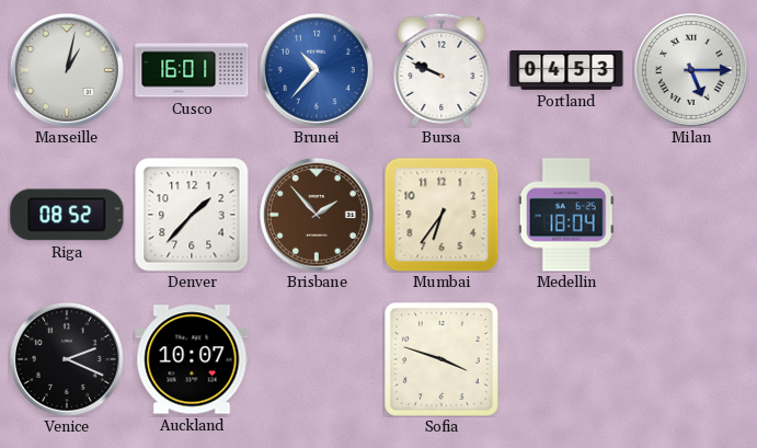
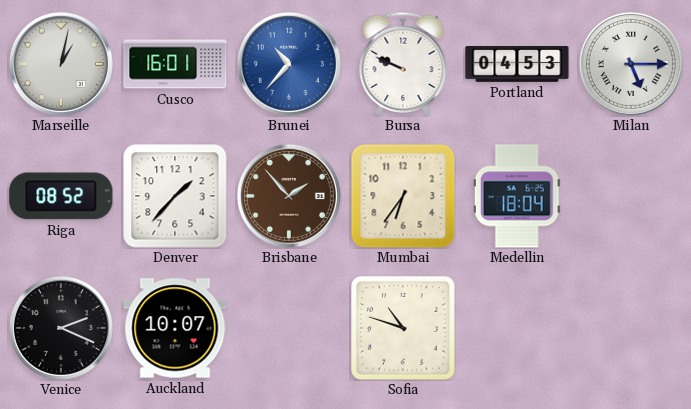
Sofia: 3:48 -> 10:48
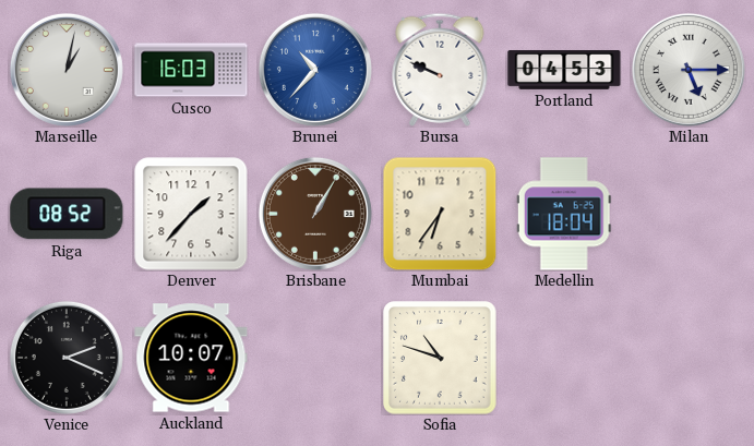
Cusco: 16:01 -> 16:03
Brisbane: 1:53 -> 1:05
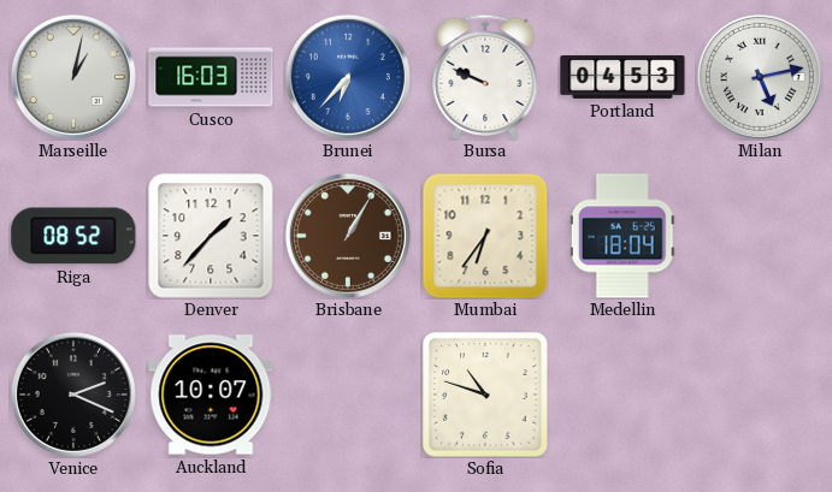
Brunei: 10:37 -> 6:37
Milan: 5:15 -> 5:13
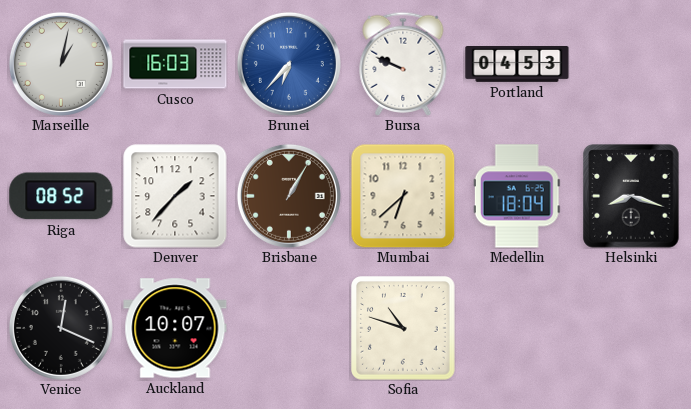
Milan: 5:13 -> none
Mumbai: 6:36 -> 6:38
Helsinki: none -> 8:18
Venice: 2:19 -> 12:19
